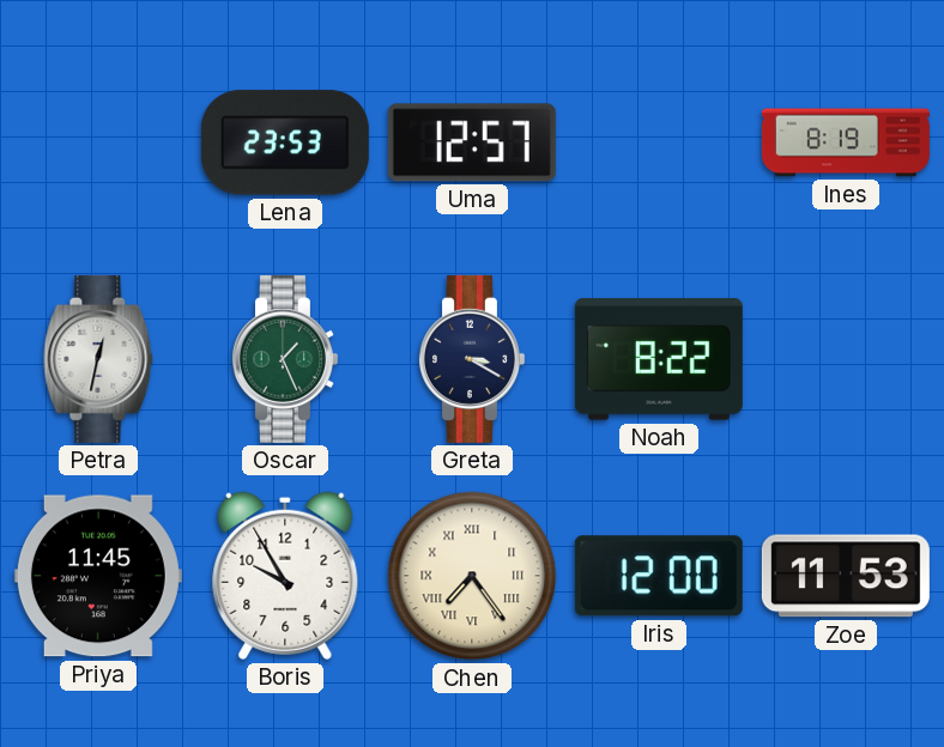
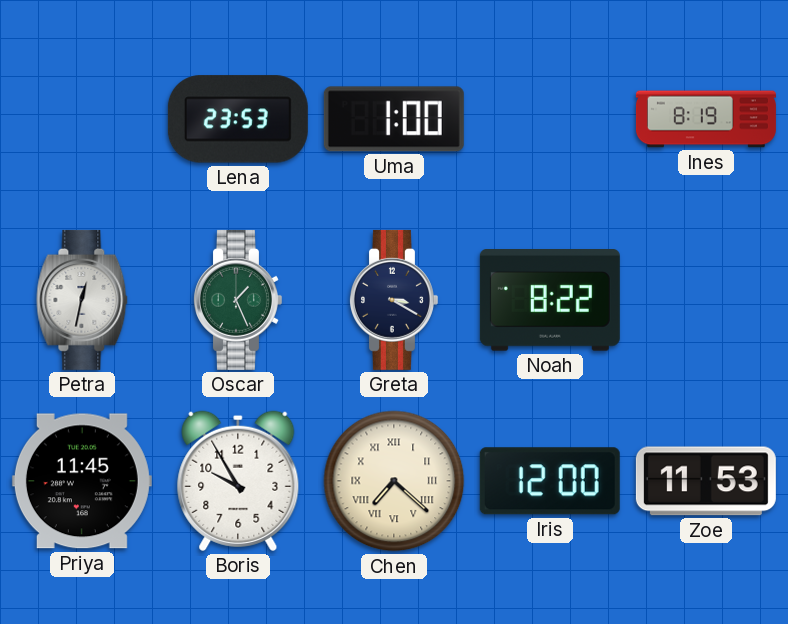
Uma: 12:57 -> 1:00
Chen: 7:24 -> 7:22
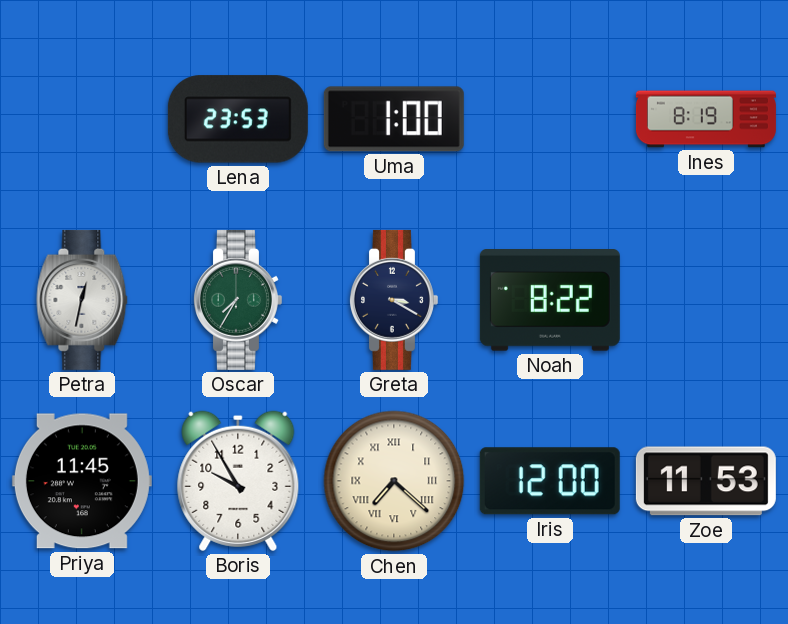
Oscar: 1:26 -> 7:35
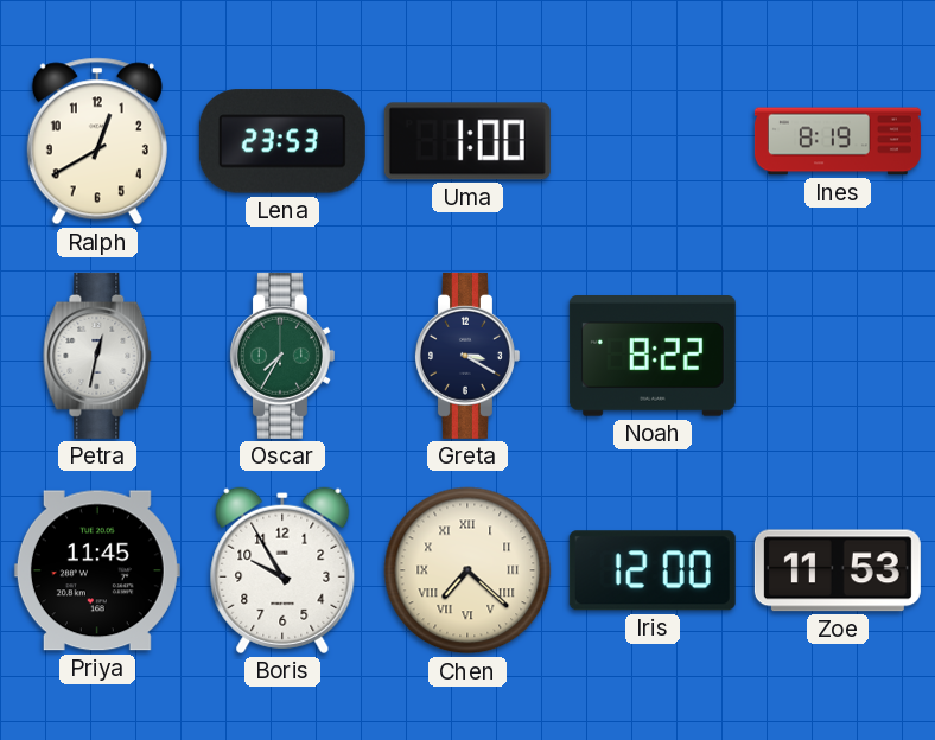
Ralph: none -> 12:40
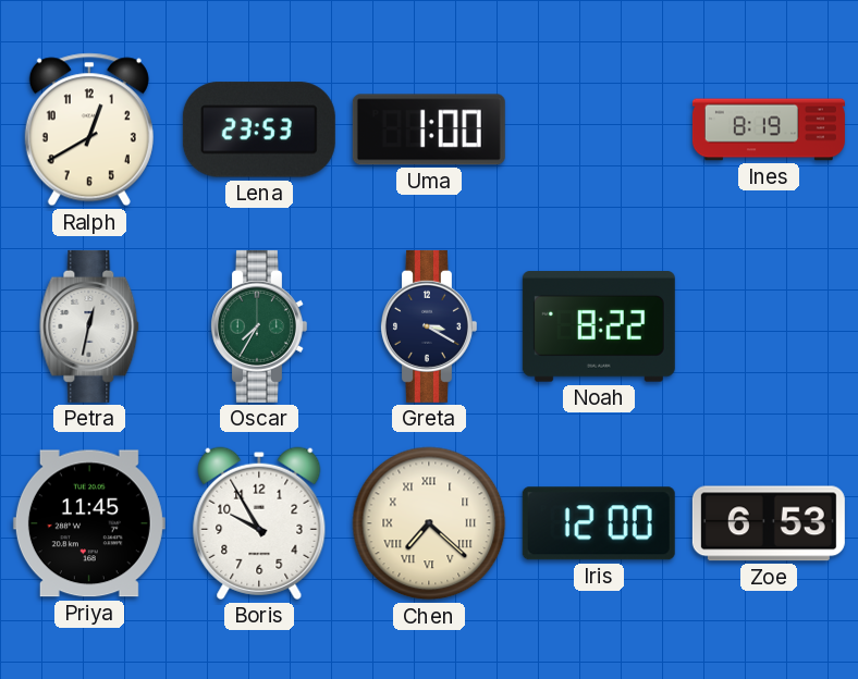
Zoe: 11:53 -> 6:53
